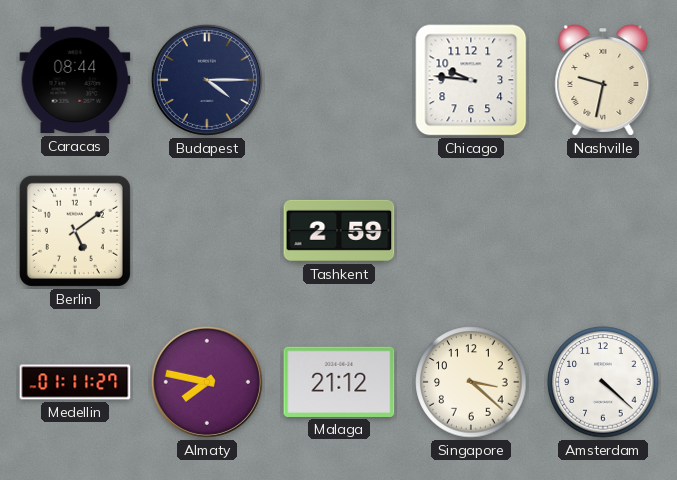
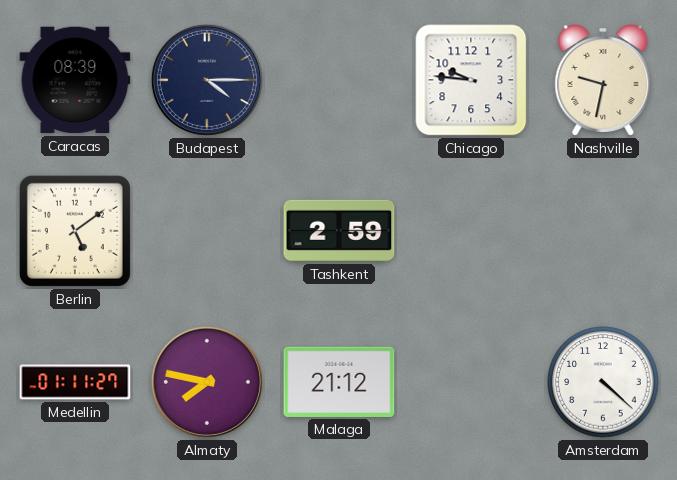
Caracas: 08:44 -> 08:39
Singapore: 3:22 -> none
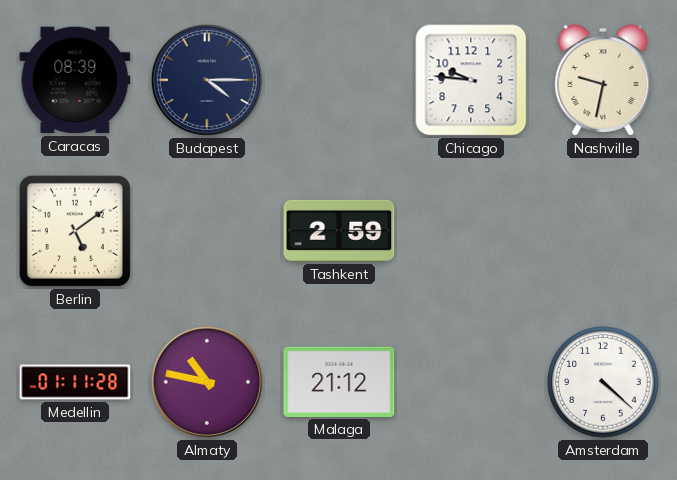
Medellin: 01:11:27 -> 01:11:28
Almaty: 7:47 -> 10:47
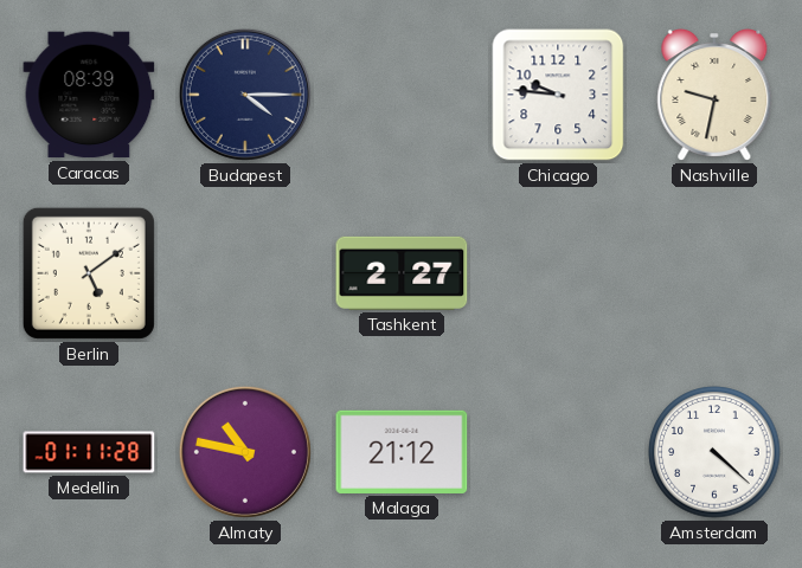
Tashkent: 2:59 -> 2:27
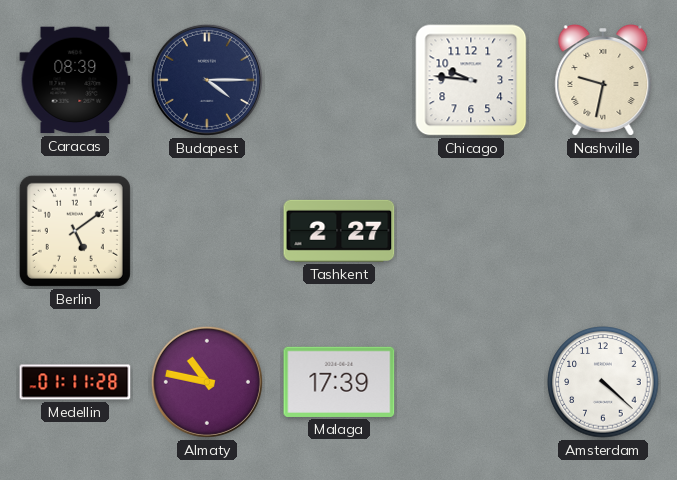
Malaga: 21:12 -> 17:39
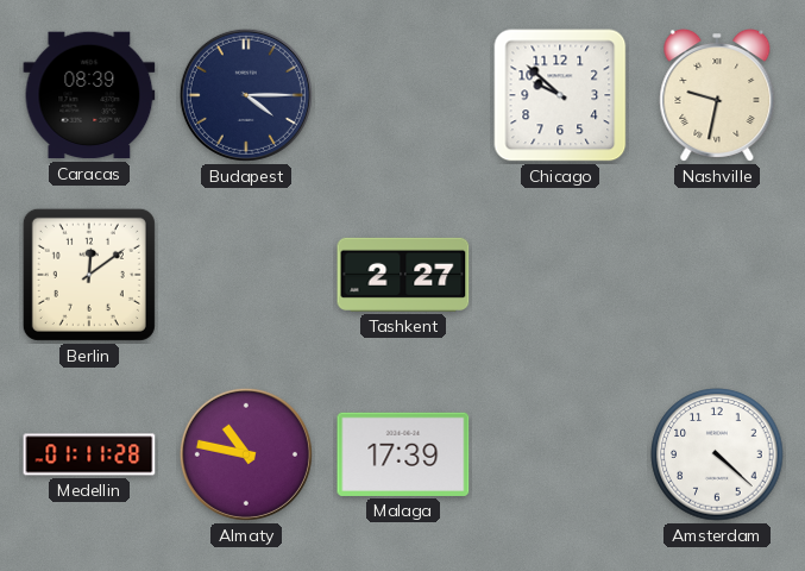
Chicago: 9:46 -> 9:52
Berlin: 5:09 -> 12:09
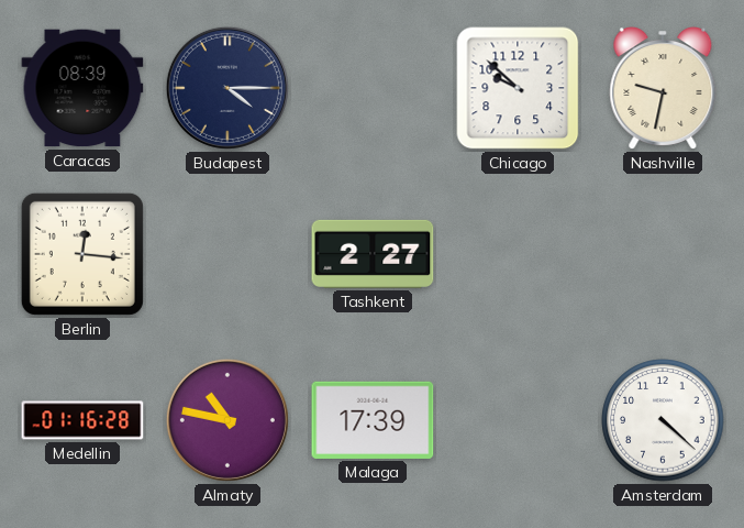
Berlin: 12:09 -> 12:16
Medellin: 01:11 -> 01:16
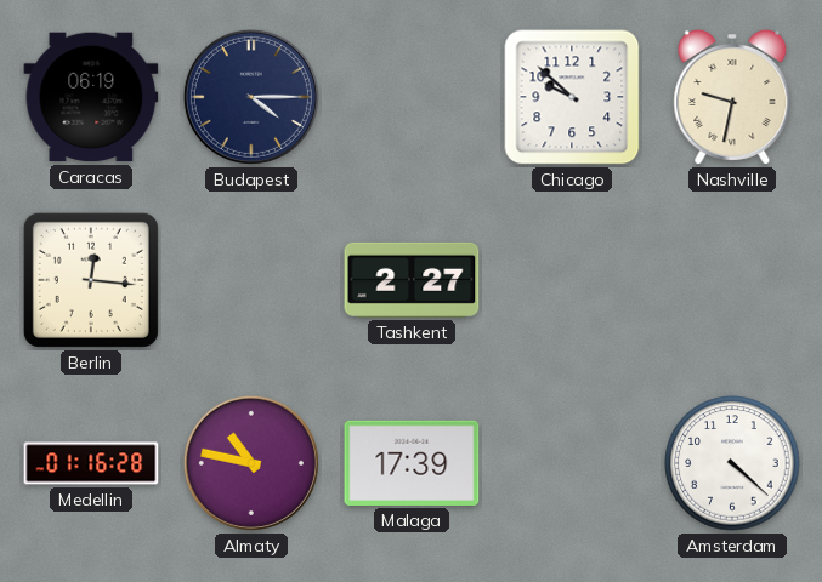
Caracas: 08:39 -> 06:19
